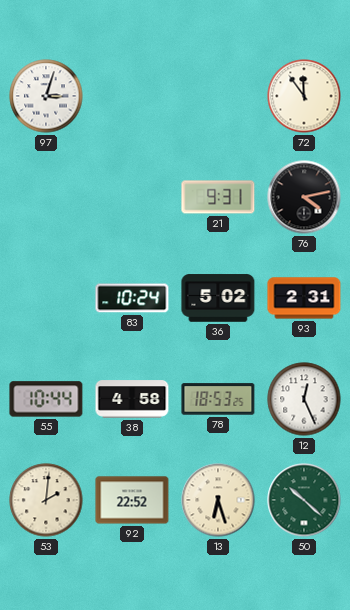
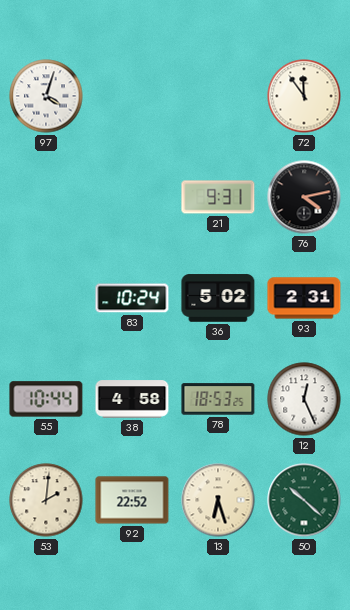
97: 3:03 -> 4:03
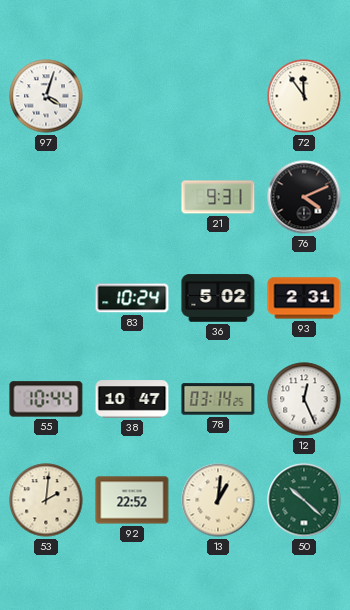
76: 4:13 -> 4:11
38: 4:58 -> 10:47
78: 18:53 -> 03:14
13: 6:27 -> 1:01
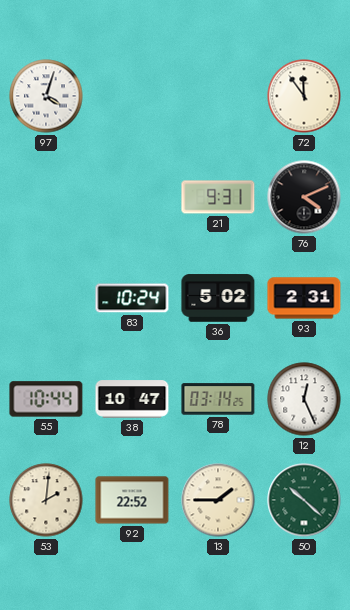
13: 1:01 -> 1:45
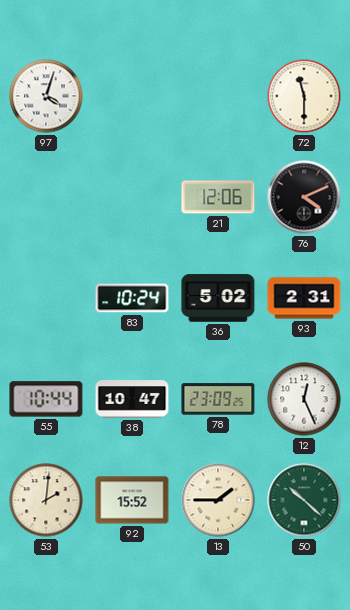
72: 11:54 -> 11:30
21: 9:31 -> 12:06
78: 03:14 -> 23:09
92: 22:52 -> 15:52
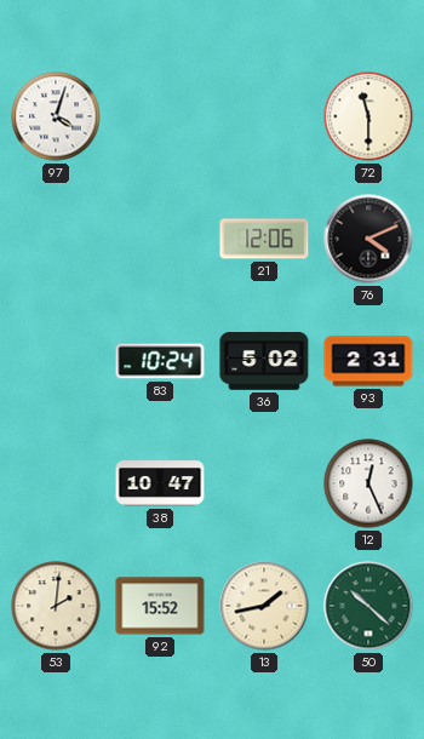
55: 10:44 -> none
78: 23:09 -> none
13: 1:45 -> 1:43
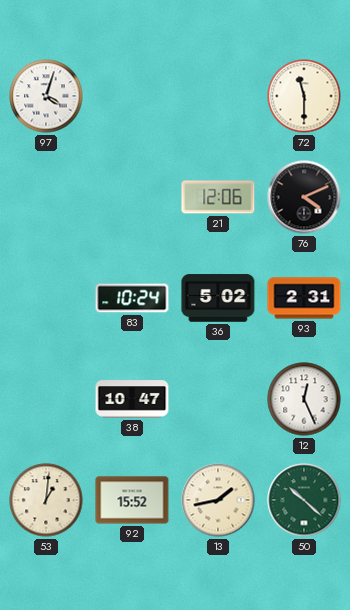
53: 2:01 -> 1:01
